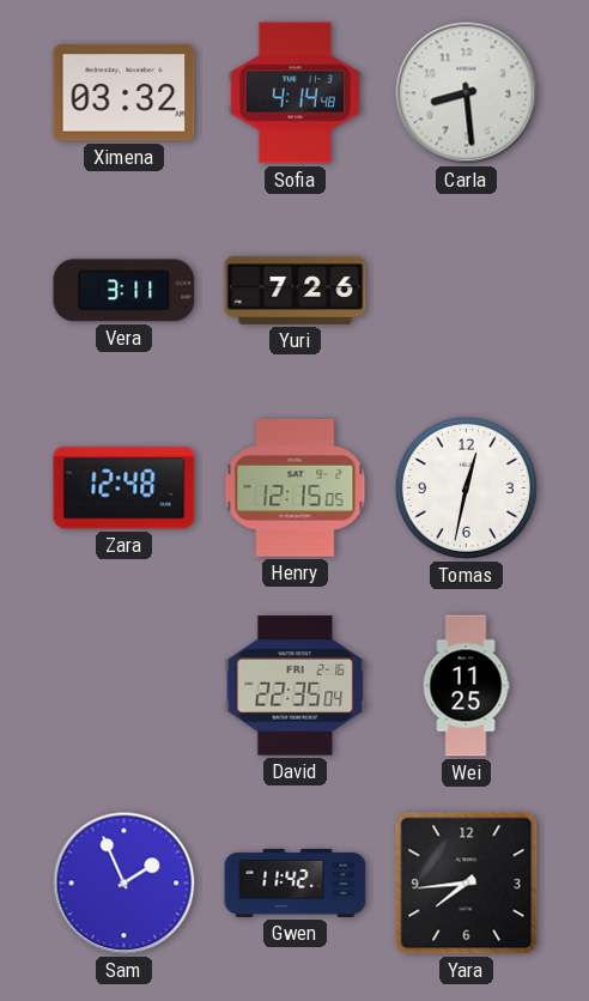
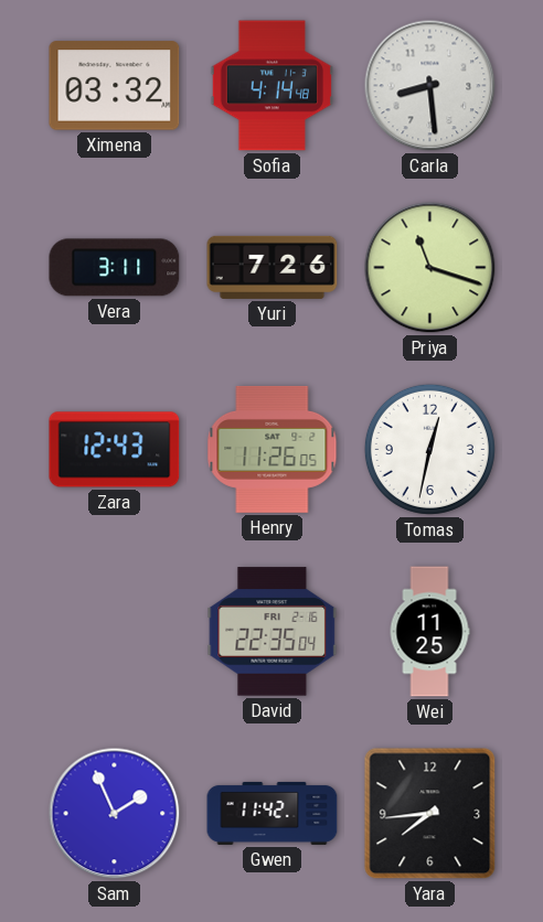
Priya: none -> 11:18
Zara: 12:48 -> 12:43
Henry: 12:15 -> 11:26
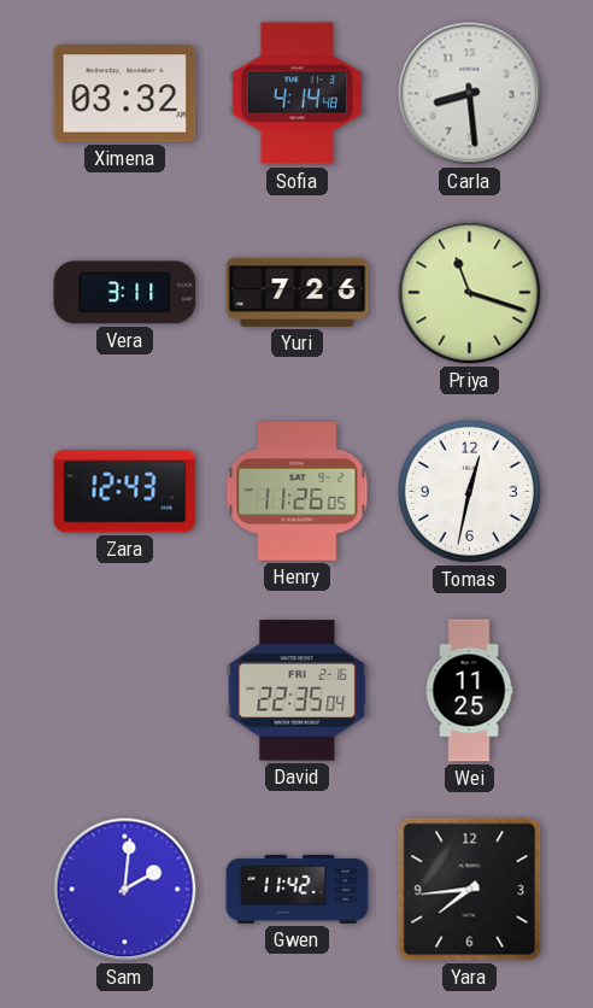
Sam: 1:56 -> 2:01
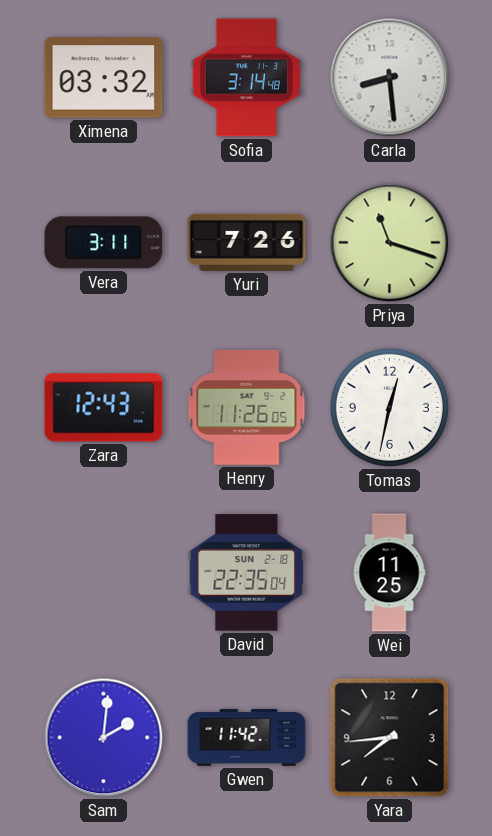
Sofia: 4:14 -> 3:14
David date: FRI 2-16 -> SUN 2-18
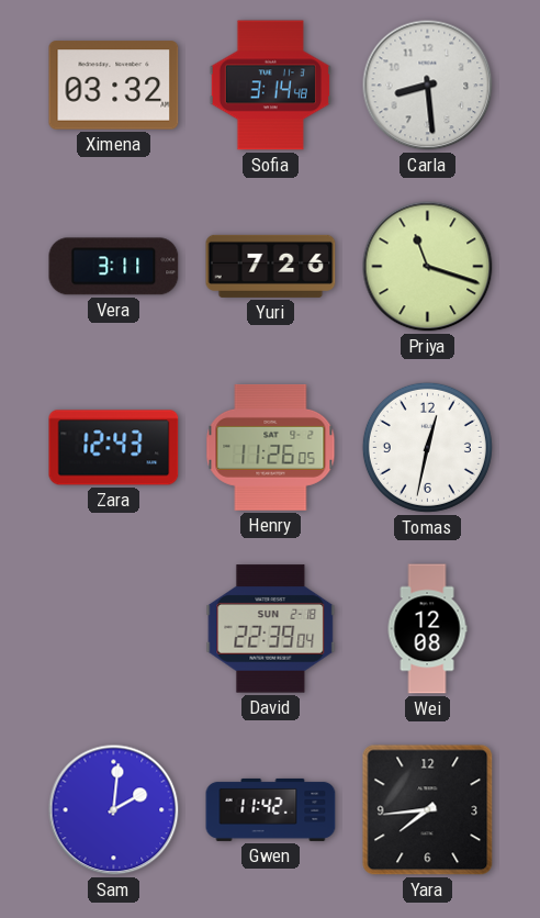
David: 22:35 -> 22:39
Wei: 11:25 -> 12:08
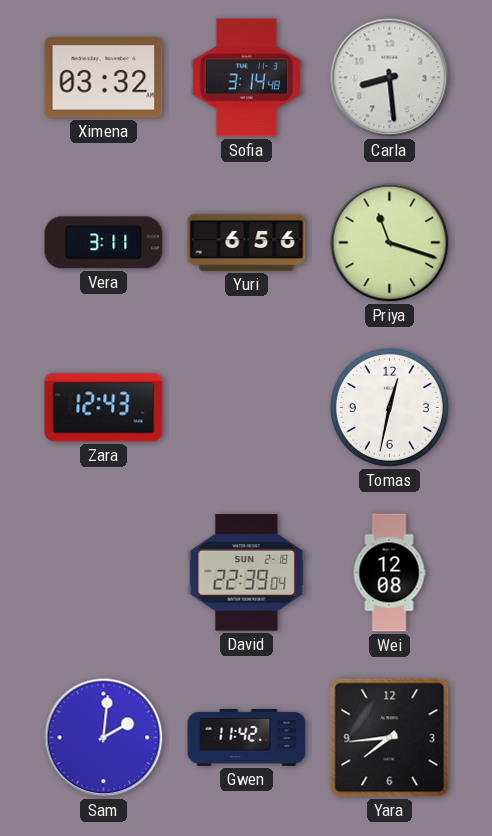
Yuri: 7:26 -> 6:56
Henry: 11:26 -> none
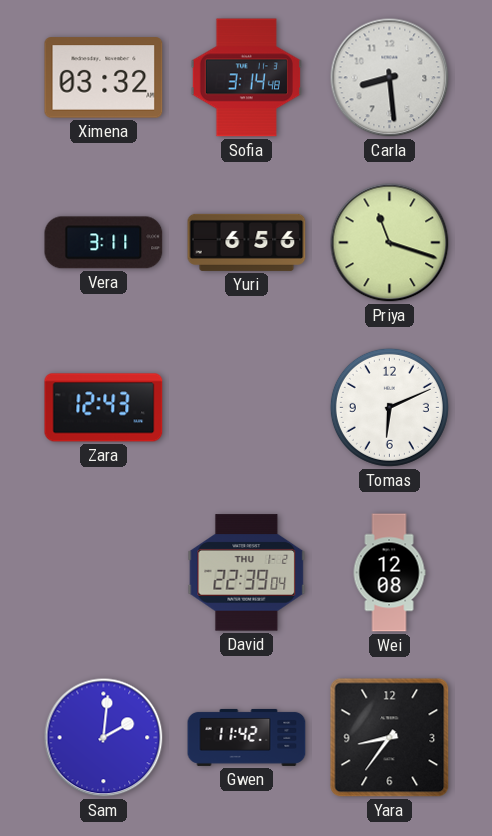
Tomas: 12:32 -> 6:11
David date: SUN 2-18 -> THU 1-2
Yara: 7:44 -> 8:36
